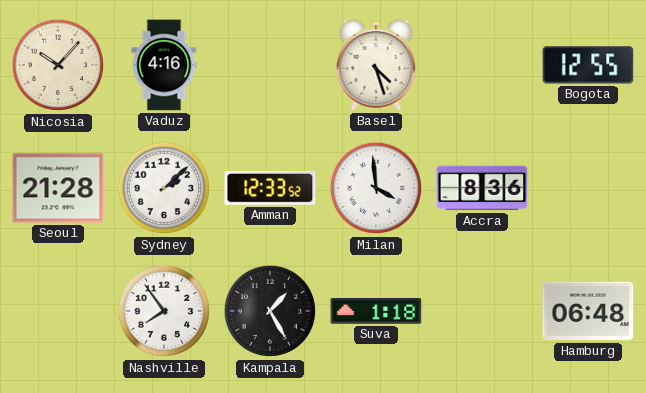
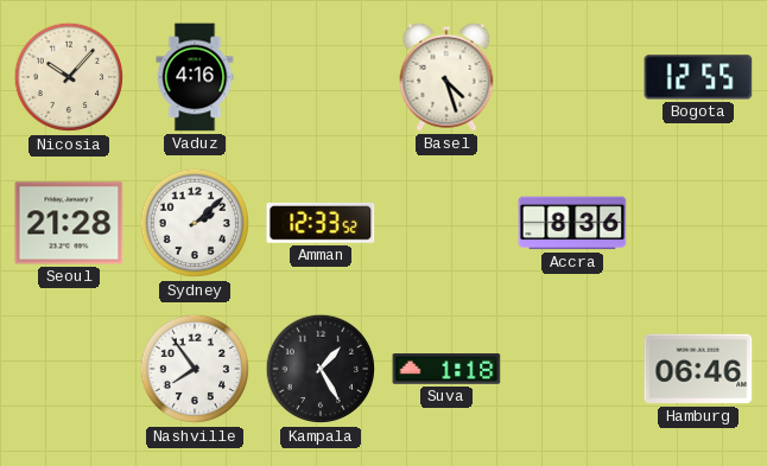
Milan: 3:59 -> none
Hamburg: 06:48 -> 06:46
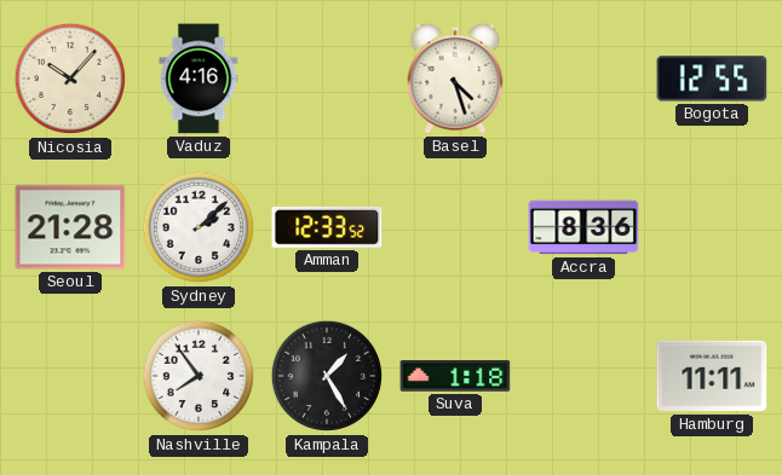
Hamburg: 06:46 -> 11:11
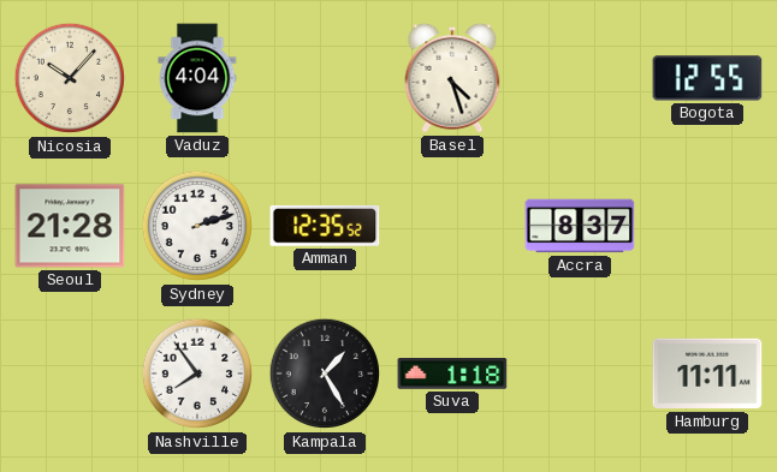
Vaduz: 4:16 -> 4:04
Sydney: 2:08 -> 2:12
Amman: 12:33 -> 12:35
Accra: 8:36 -> 8:37
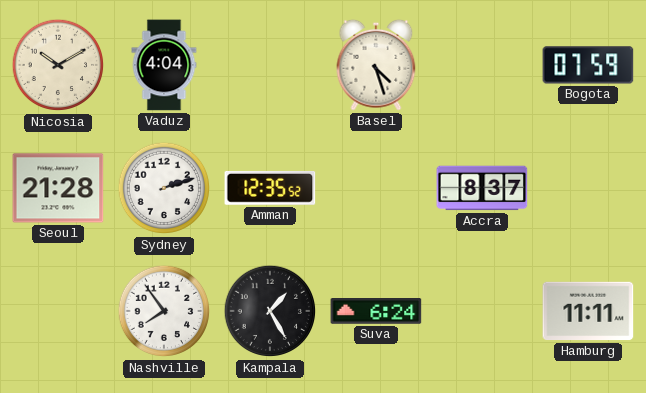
Nicosia: 10:07 -> 10:10
Bogota: 12:55 -> 07:59
Suva: 1:18 -> 6:24
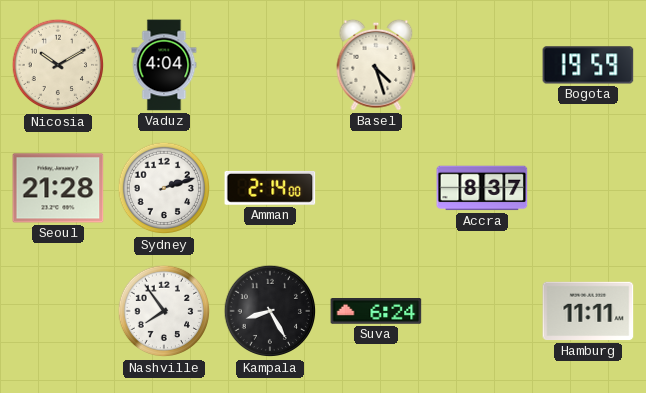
Bogota: 07:59 -> 19:59
Amman: 12:35 -> 2:14
Kampala: 1:25 -> 8:25
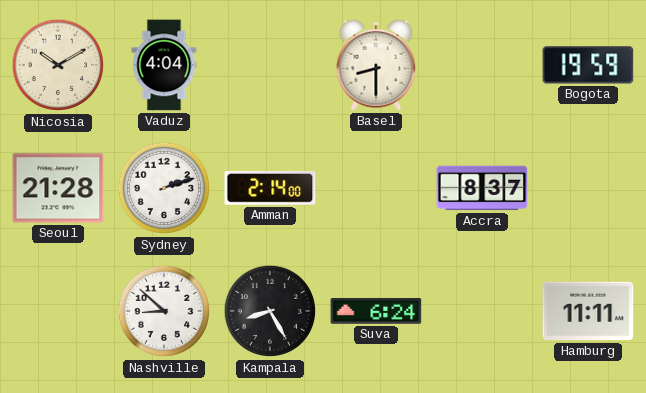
Basel: 4:27 -> 8:30
Nashville: 7:54 -> 8:52
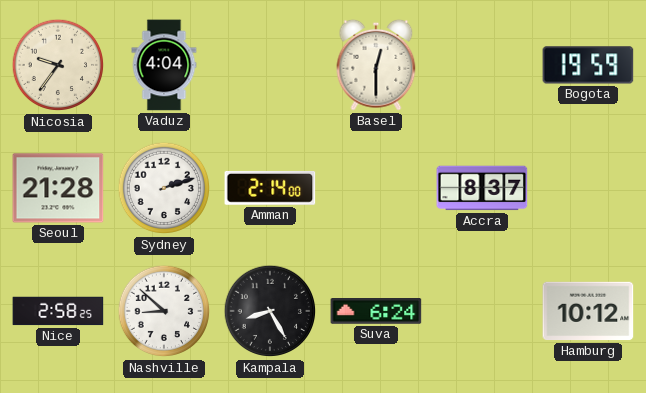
Nicosia: 10:10 -> 9:36
Basel: 8:30 -> 12:30
Nice: none -> 2:58
Hamburg: 11:11 -> 10:12
